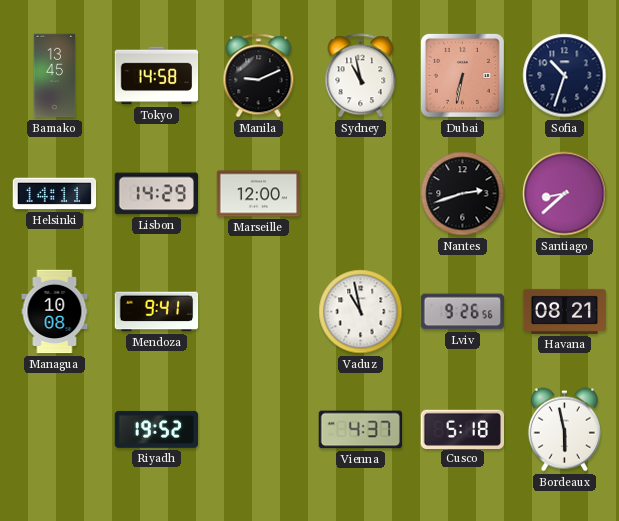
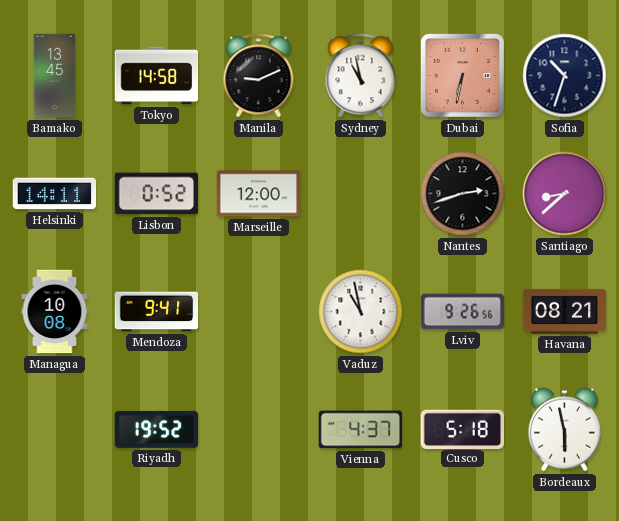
Lisbon: 14:29 -> 0:52
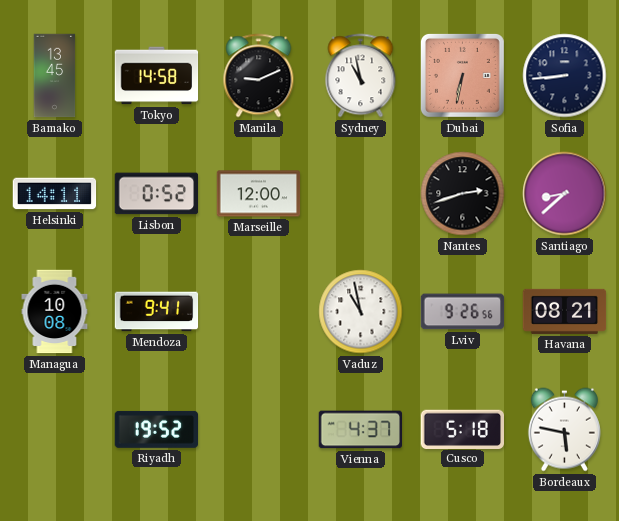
Sofia: 10:33 -> 8:44
Bordeaux: 5:58 -> 5:47
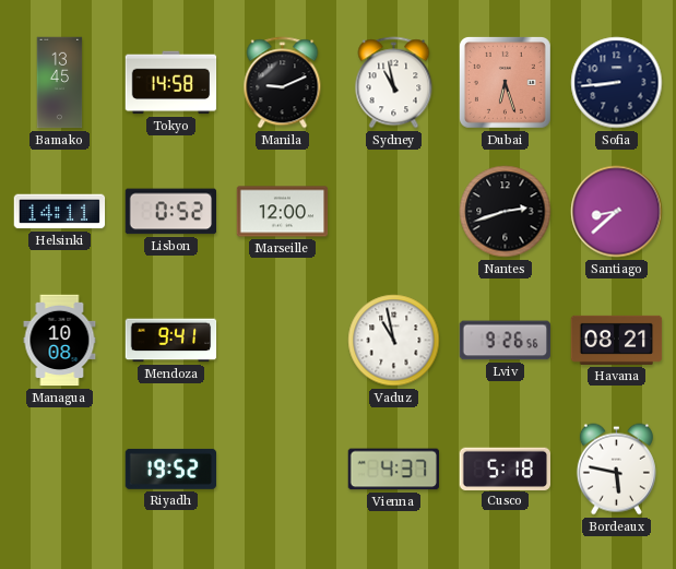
Dubai: 6:32 -> 6:27
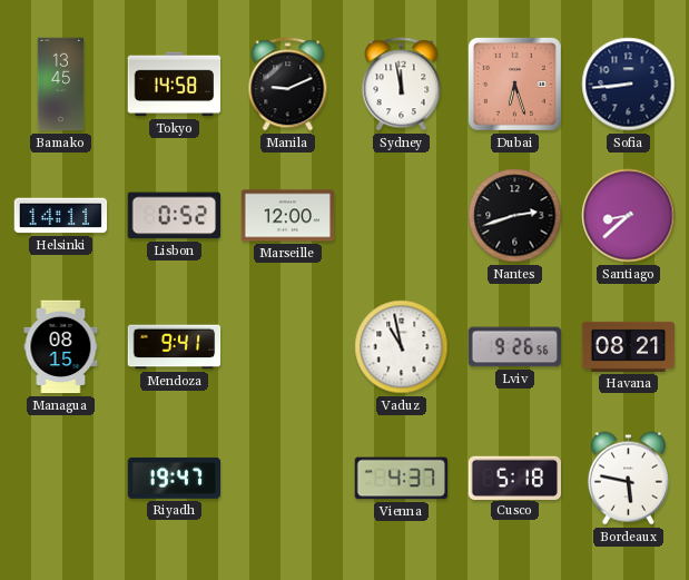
Sydney: 10:58 -> 11:58
Managua: 10:08 -> 08:15
Riyadh: 19:52 -> 19:47
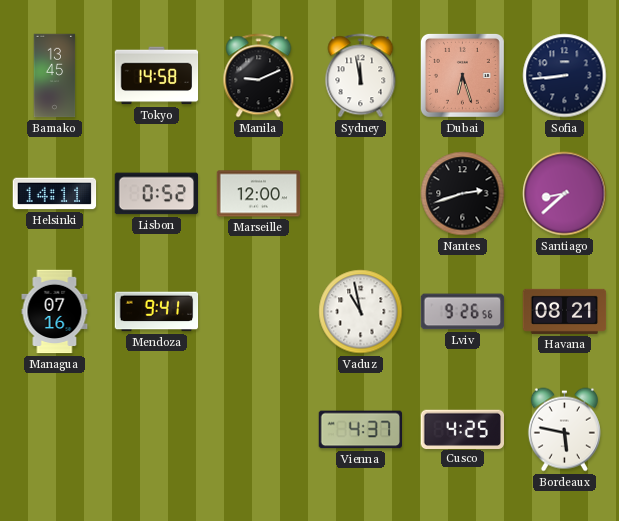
Managua: 08:15 -> 07:16
Riyadh: 19:47 -> none
Cusco: 5:18 -> 4:25
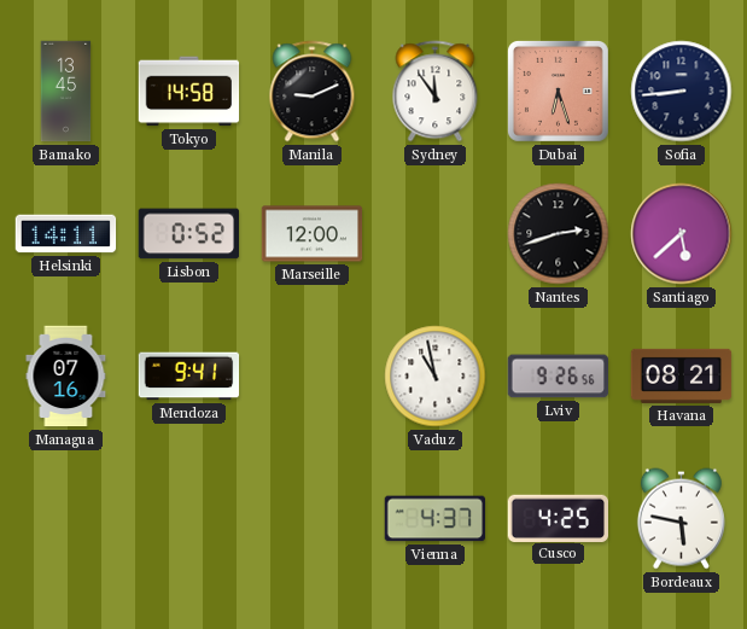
Sydney: 11:58 -> 11:54
Santiago: 8:38 -> 5:38
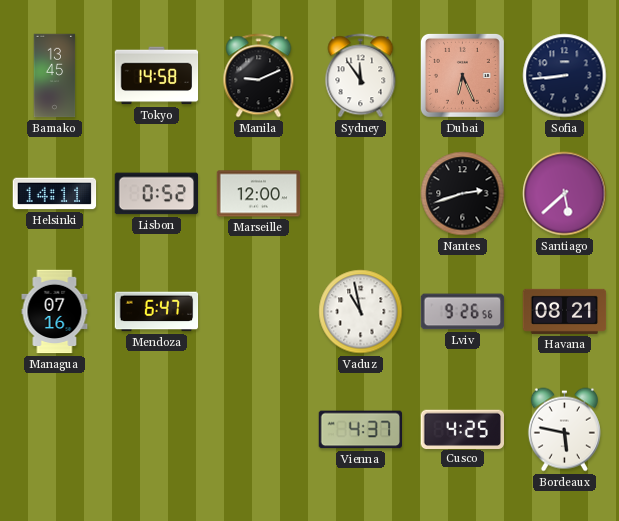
Dubai: 6:27 -> 6:26
Mendoza: 9:41 -> 6:47
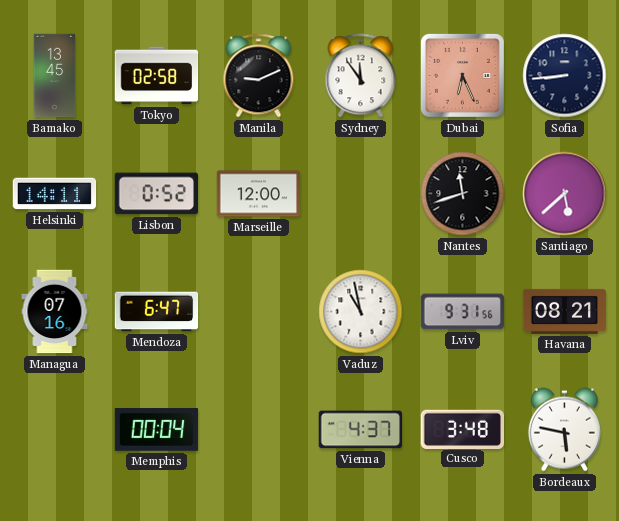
Tokyo: 14:58 -> 02:58
Nantes: 2:42 -> 11:42
Lviv: 9:26 -> 9:31
Memphis: none -> 00:04
Cusco: 4:25 -> 3:48
